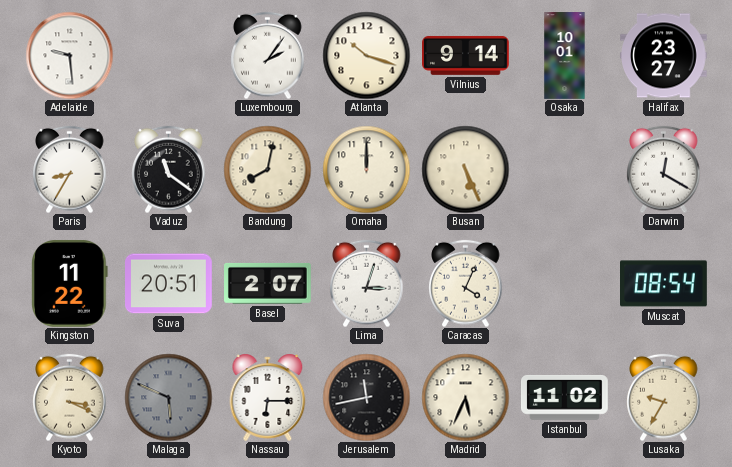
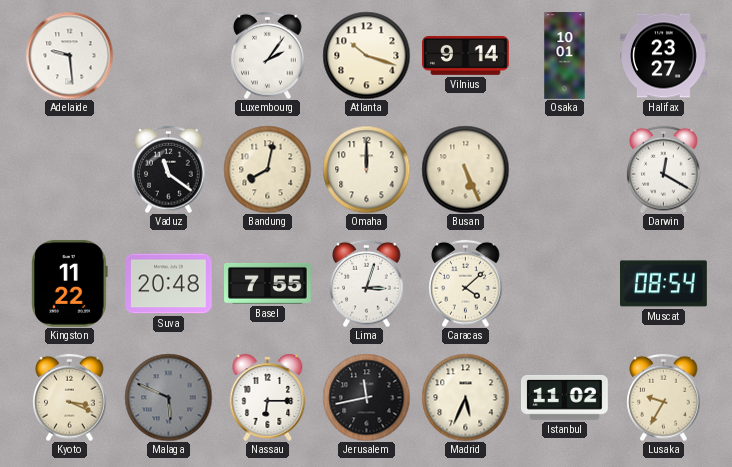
Paris: 8:35 -> none
Suva: 20:51 -> 20:48
Basel: 2:07 -> 7:55
Caracas: 4:04 -> 4:08
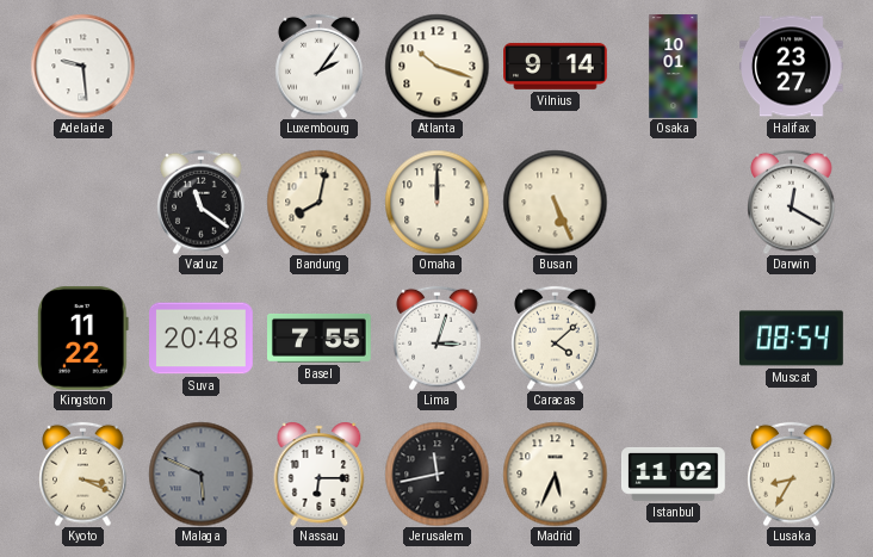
Lusaka: 9:35 -> 8:35
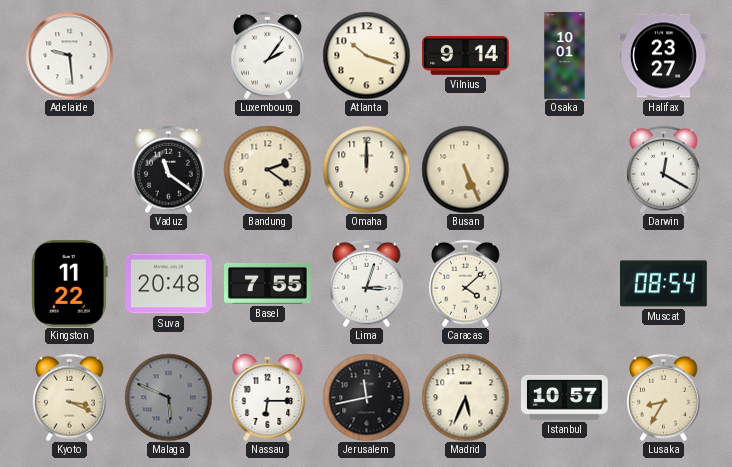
Bandung: 8:02 -> 2:21
Istanbul: 11:02 -> 10:57
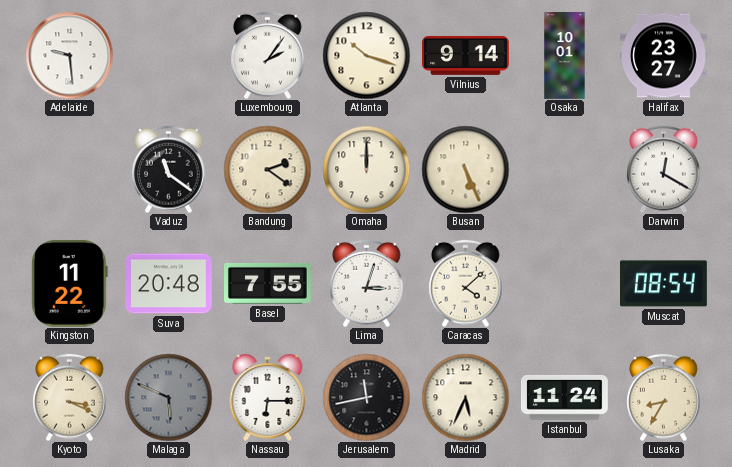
Istanbul: 10:57 -> 11:24
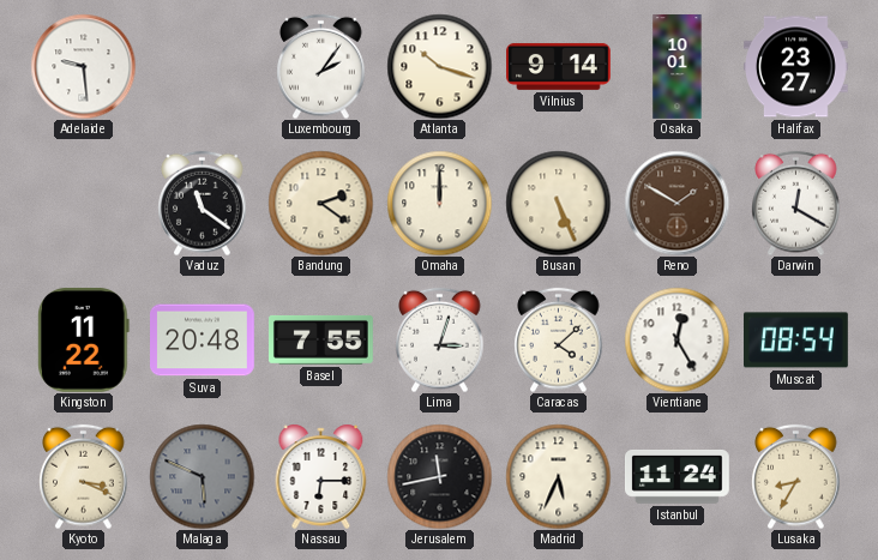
Reno: none -> 1:50
Vientiane: none -> 12:25
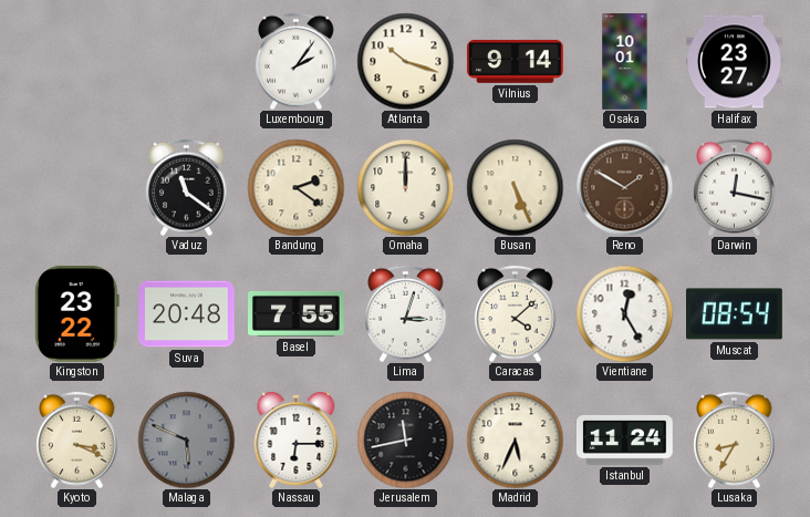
Adelaide: 9:29 -> none
Darwin: 12:20 -> 12:17
Kingston: 11:22 -> 23:22
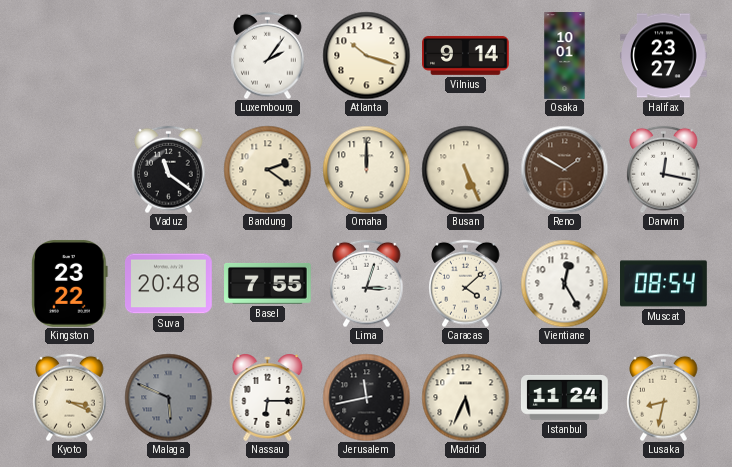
Lusaka: 8:35 -> 8:32
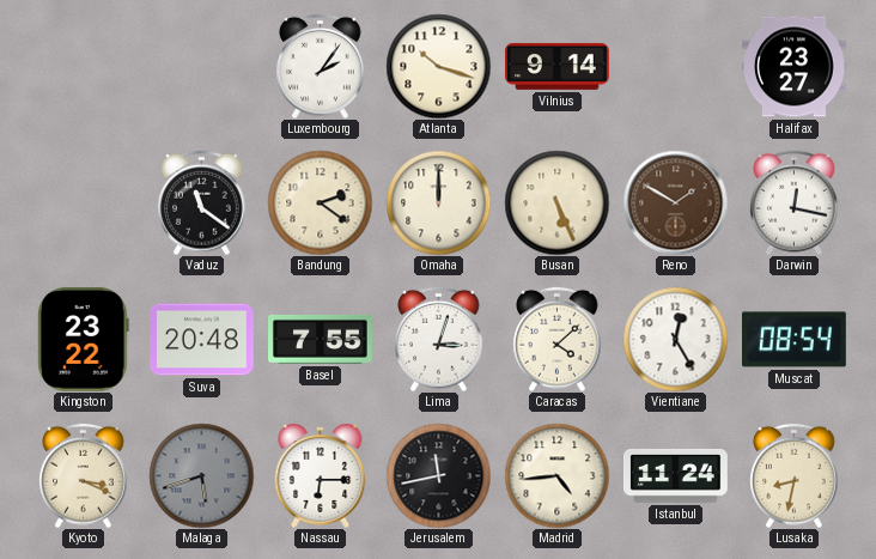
Osaka: 10:01 -> none
Malaga: 5:49 -> 5:42
Madrid: 5:34 -> 4:44
